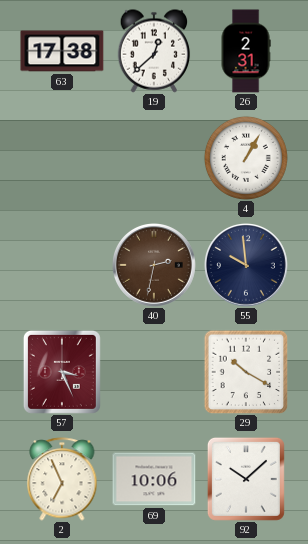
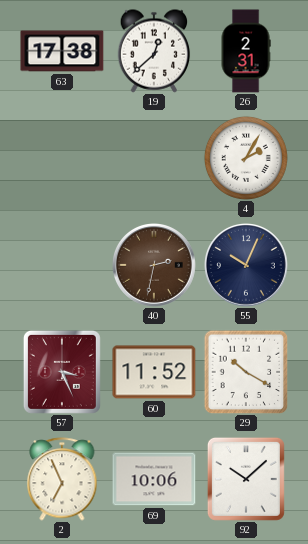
4: 1:05 -> 2:05
55: 9:59 -> 10:04
60: none -> 11:52
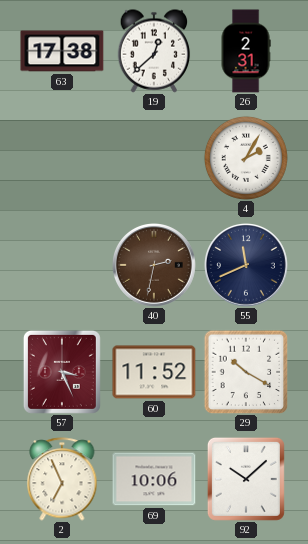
55: 10:04 -> 11:41
